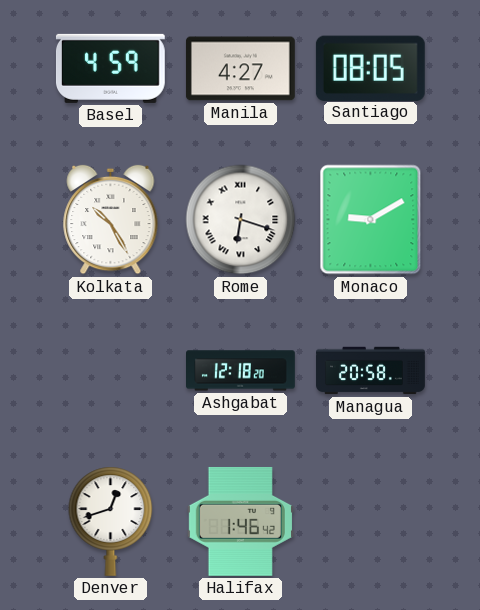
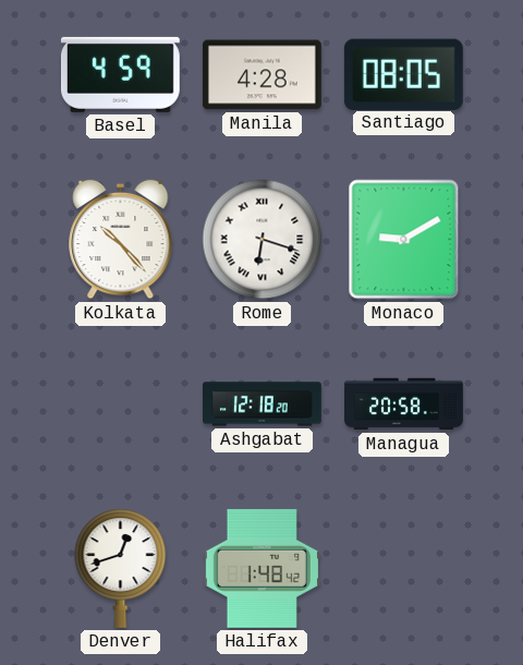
Manila: 4:27 -> 4:28
Kolkata: 10:25 -> 10:23
Halifax: 1:46 -> 1:48
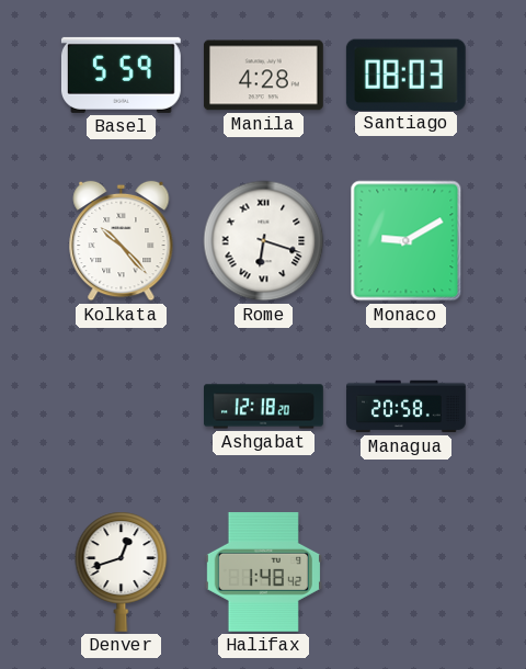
Basel: 4:59 -> 5:59
Santiago: 08:05 -> 08:03
